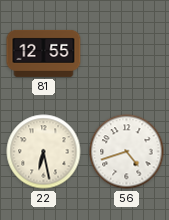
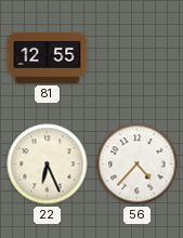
22: 6:28 -> 6:26
56: 4:42 -> 4:37
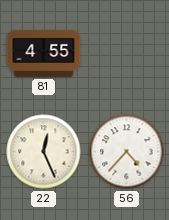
81: 12:55 -> 4:55
22: 6:26 -> 12:26
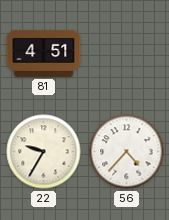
81: 4:55 -> 4:51
22: 12:26 -> 9:35
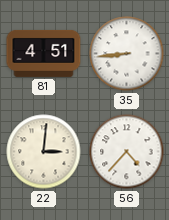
35: none -> 8:44
22: 9:35 -> 3:01
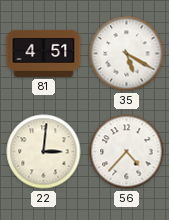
35: 8:44 -> 5:20
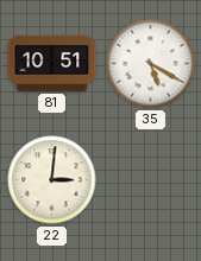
81: 4:51 -> 10:51
56: 4:37 -> none
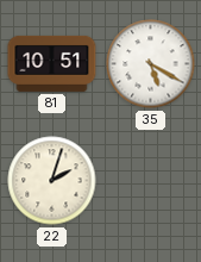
22: 3:01 -> 2:03
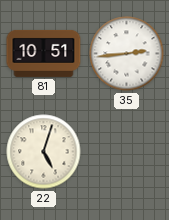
35: 5:20 -> 2:44
22: 2:03 -> 5:03
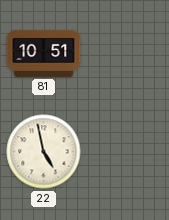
35: 2:44 -> none
22: 5:03 -> 4:58
